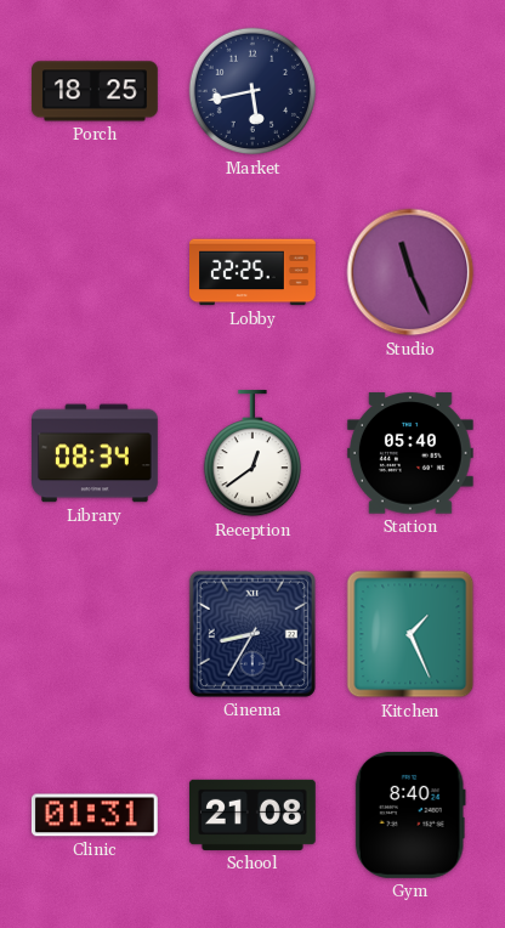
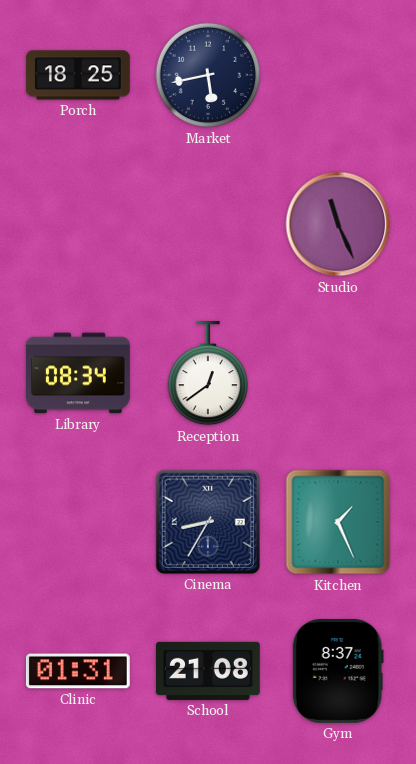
Lobby: 22:25 -> none
Station: 05:40 -> none
Gym: 8:40 -> 8:37
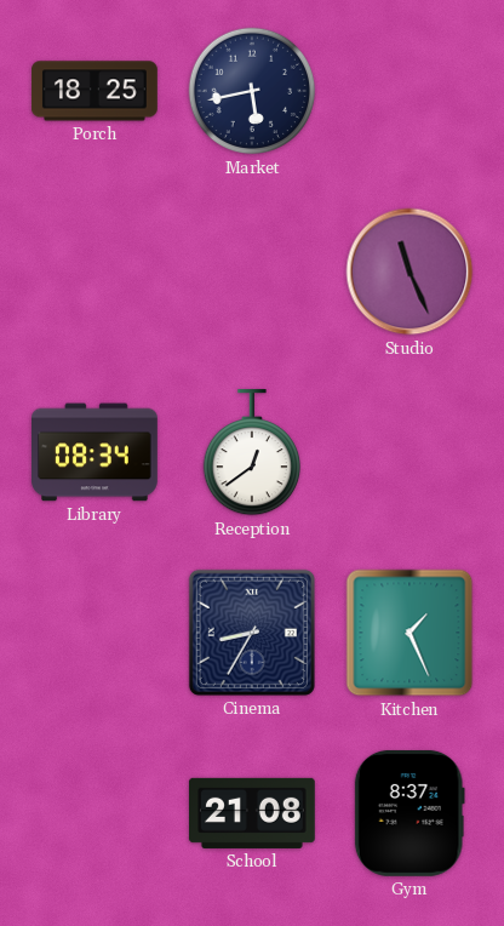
Clinic: 01:31 -> none
